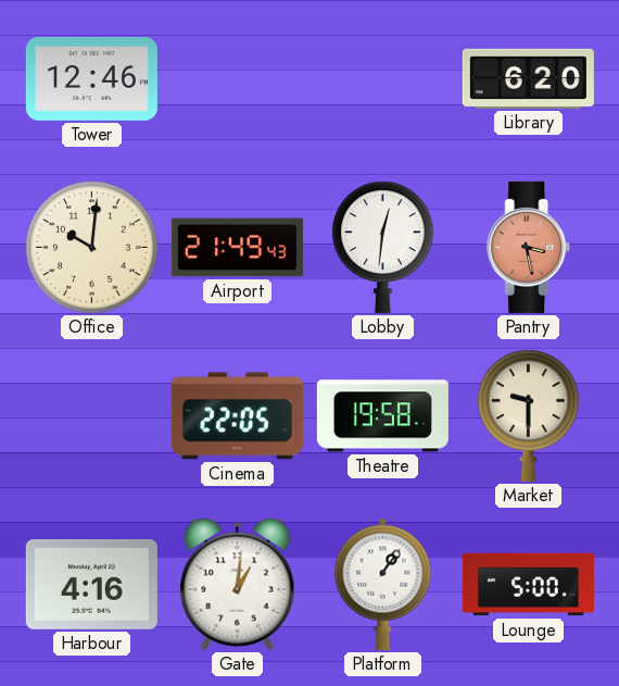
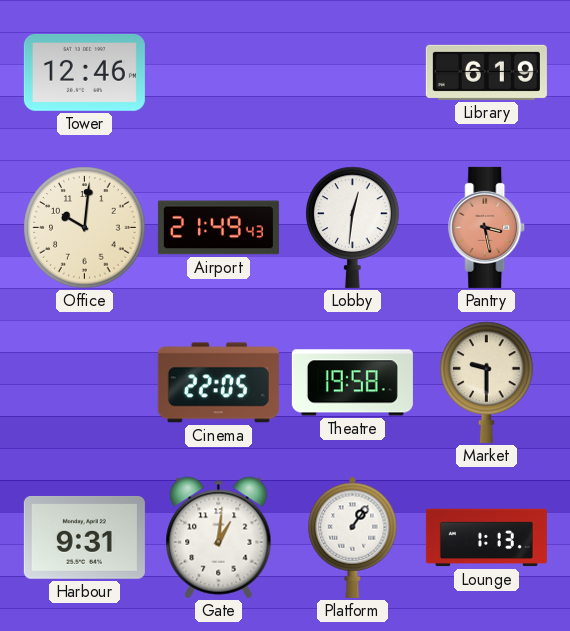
Library: 6:20 -> 6:19
Harbour: 4:16 -> 9:31
Lounge: 5:00 -> 1:13
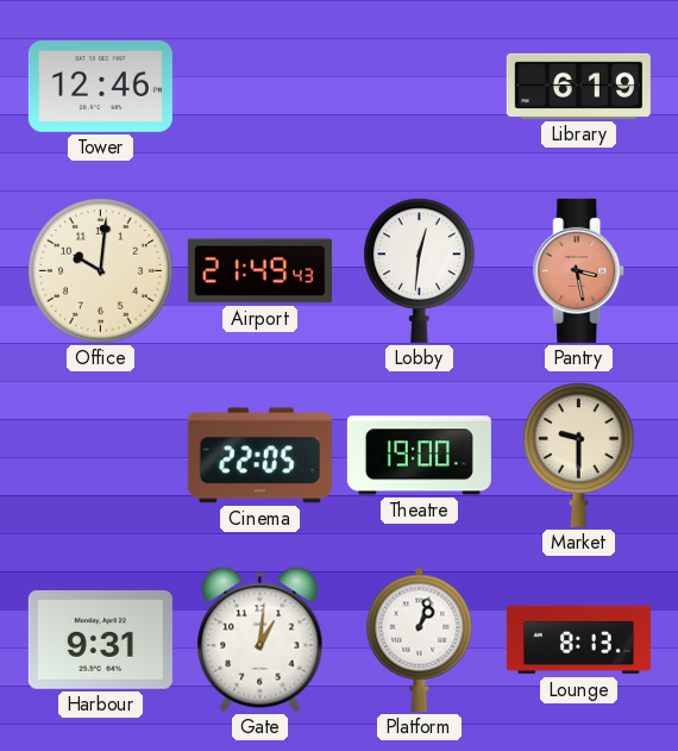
Theatre: 19:58 -> 19:00
Platform: 1:06 -> 1:03
Lounge: 1:13 -> 8:13
